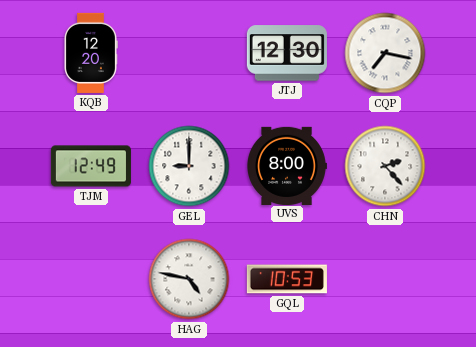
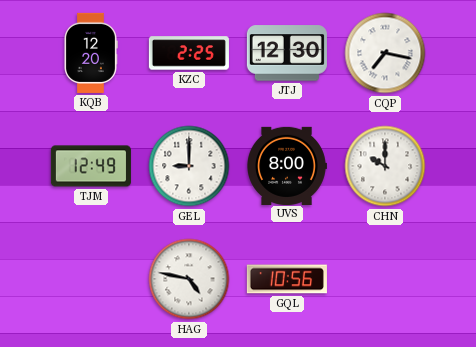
KZC: none -> 2:25
CHN: 2:23 -> 10:00
GQL: 10:53 -> 10:56
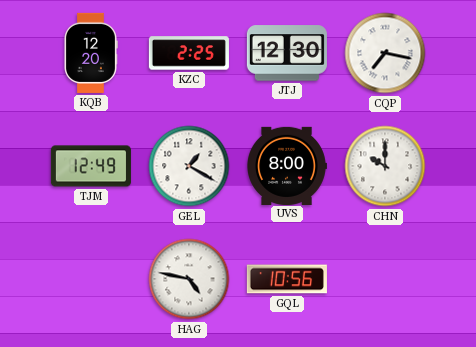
GEL: 9:00 -> 1:20
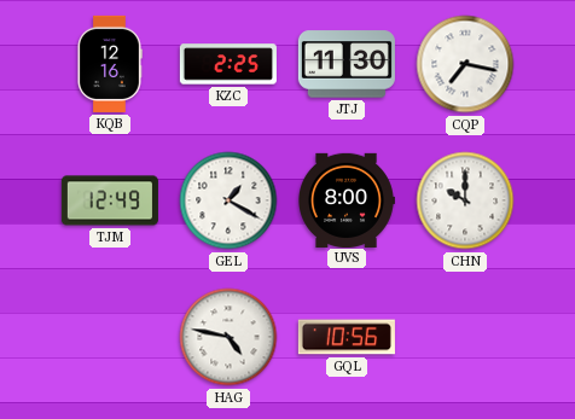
KQB: 12:20 -> 12:16
JTJ: 12:30 -> 11:30
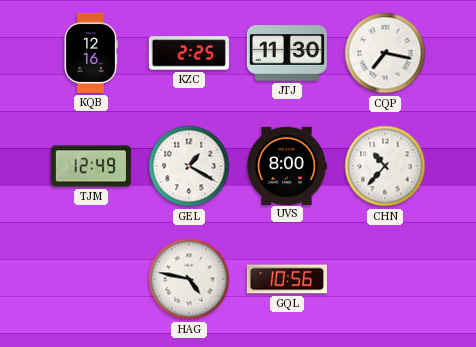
CHN: 10:00 -> 10:37
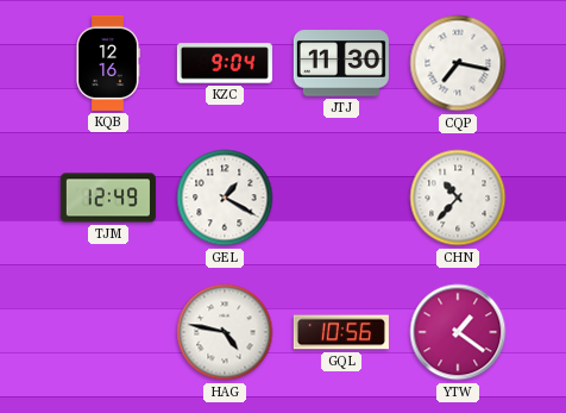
KZC: 2:25 -> 9:04
UVS: 8:00 -> none
YTW: none -> 1:21
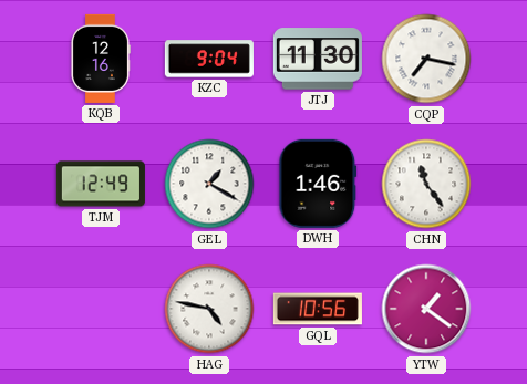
DWH: none -> 1:46
CHN: 10:37 -> 11:24
